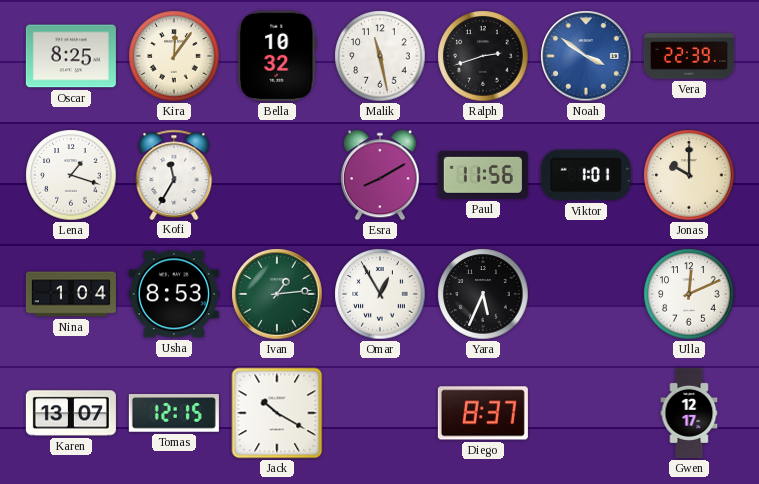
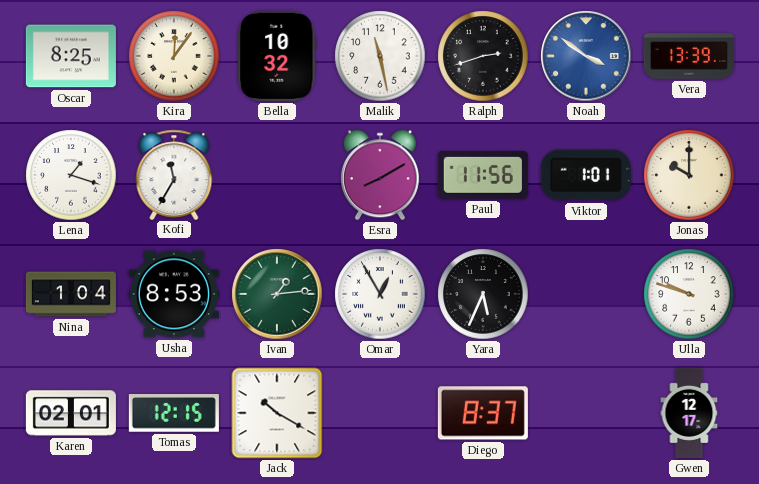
Vera: 22:39 -> 13:39
Ulla: 12:11 -> 9:48
Karen: 13:07 -> 02:01
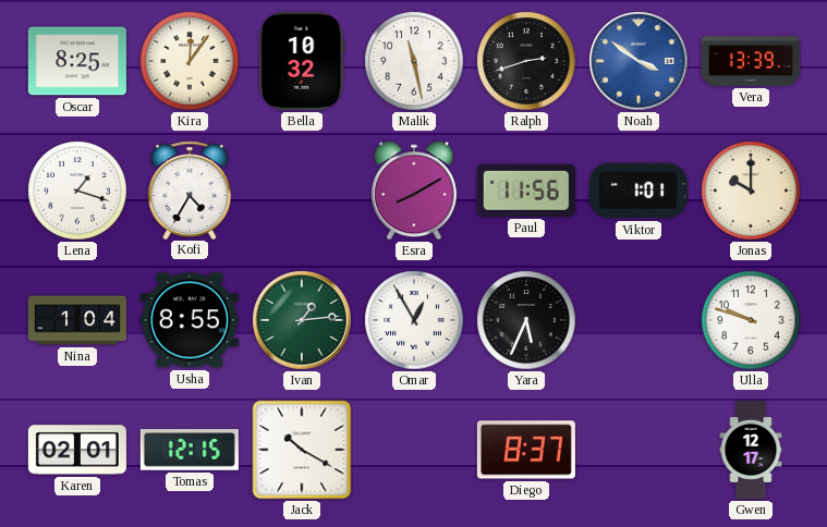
Kofi: 11:35 -> 4:35
Usha: 8:53 -> 8:55
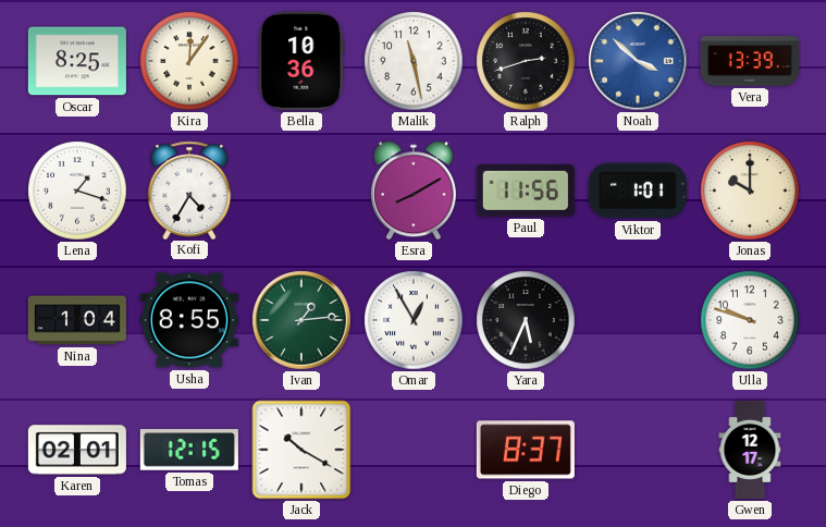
Bella: 10:32 -> 10:36
Noah: 3:51 -> 3:52
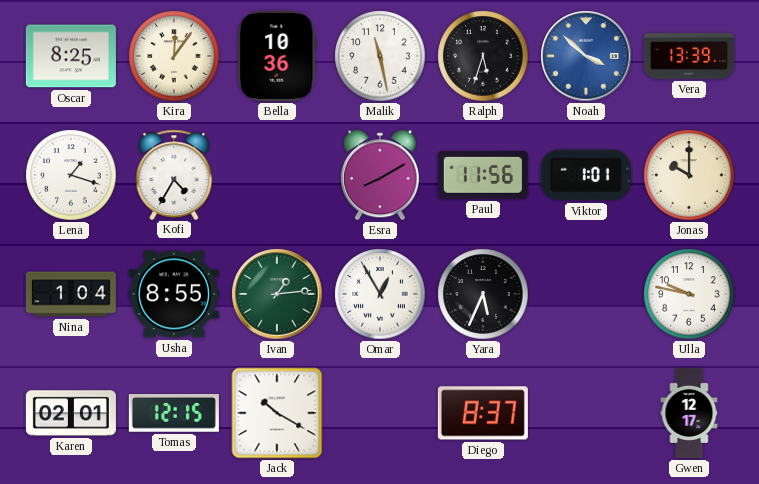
Ralph: 2:42 -> 5:33
Ulla: 9:48 -> 9:47
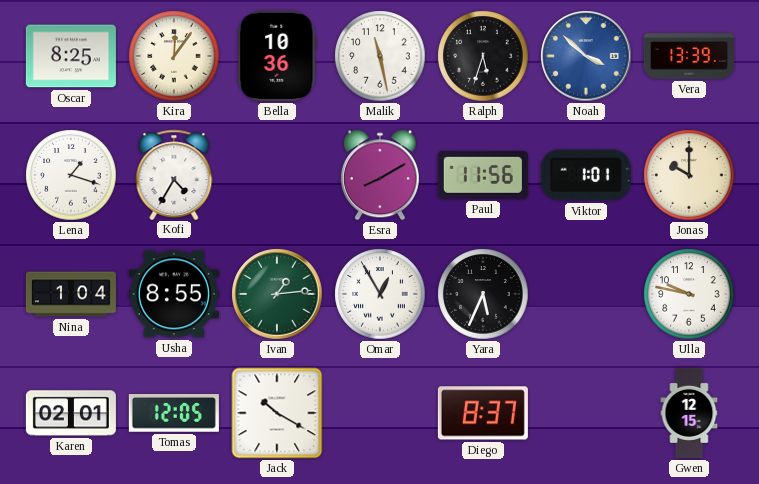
Tomas: 12:15 -> 12:05
Gwen: 12:17 -> 12:15
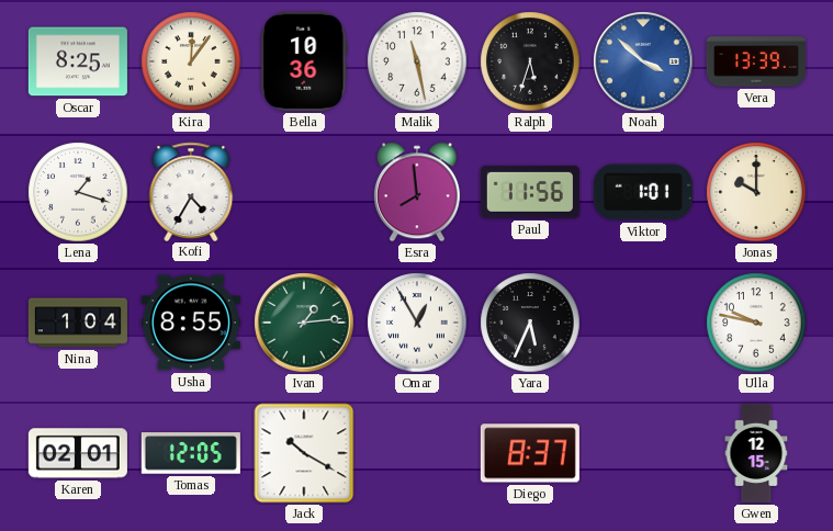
Esra: 8:10 -> 7:59
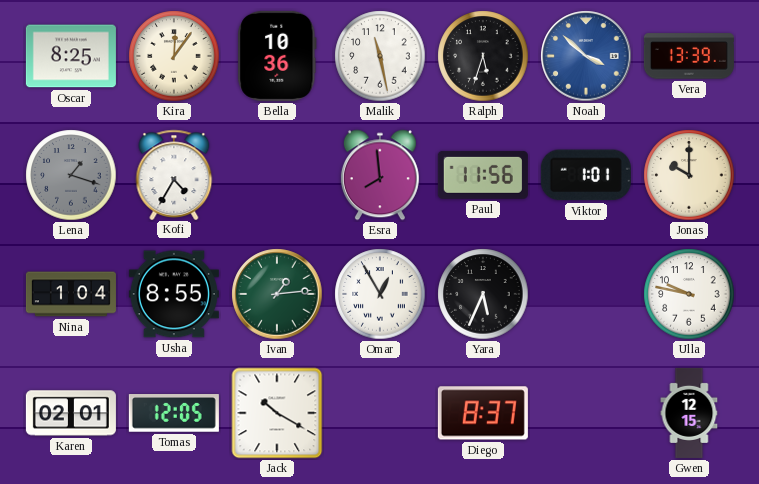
Lena dial: white -> grey
